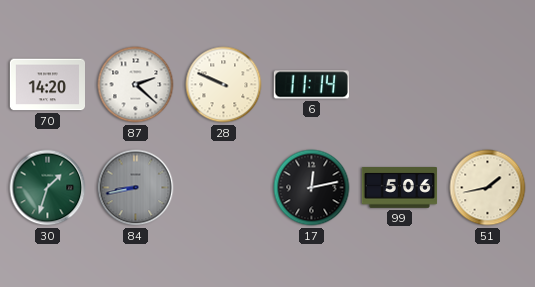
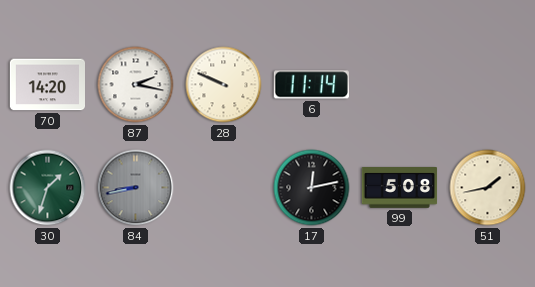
87: 2:22 -> 2:17
99: 5:06 -> 5:08
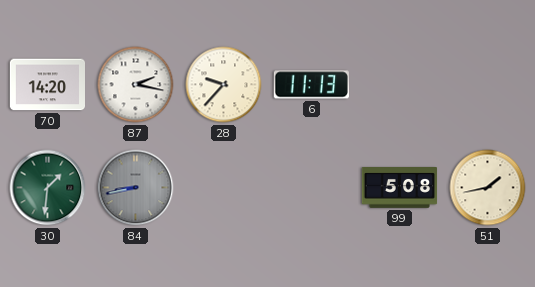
28: 9:49 -> 9:37
6: 11:14 -> 11:13
30: 1:33 -> 1:31
17: 12:13 -> none
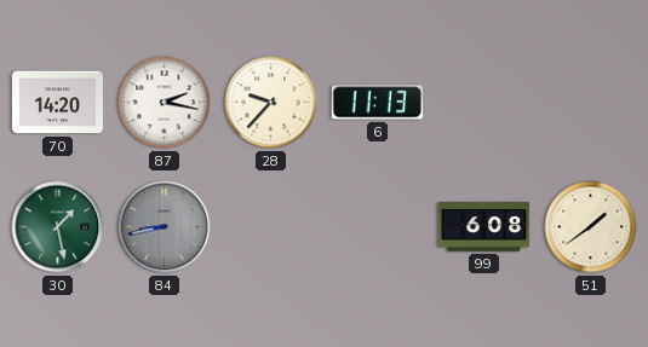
30: 1:31 -> 1:28
99: 5:08 -> 6:08
51: 1:43 -> 1:39
